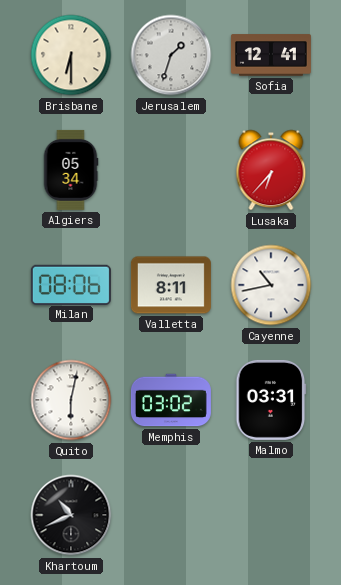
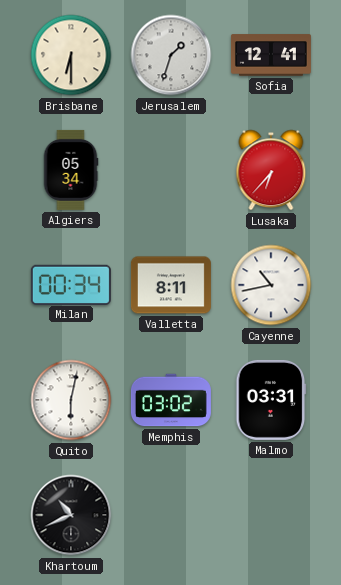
Milan: 08:06 -> 00:34
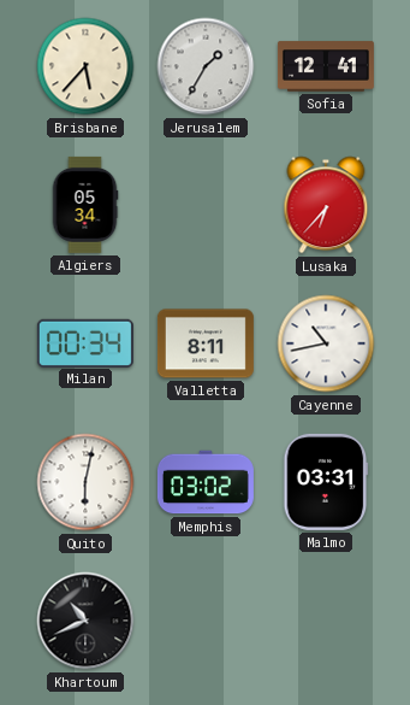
Brisbane: 6:30 -> 5:37
Jerusalem: 1:33 -> 1:35
